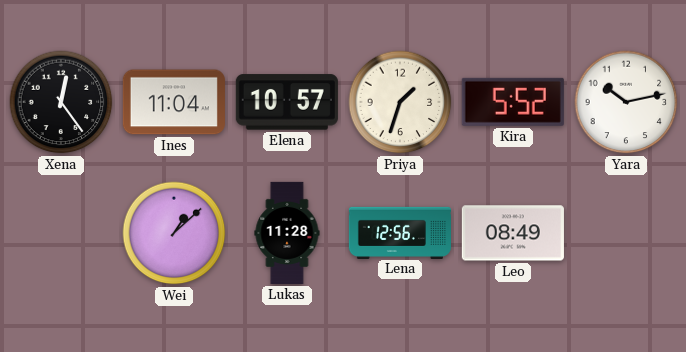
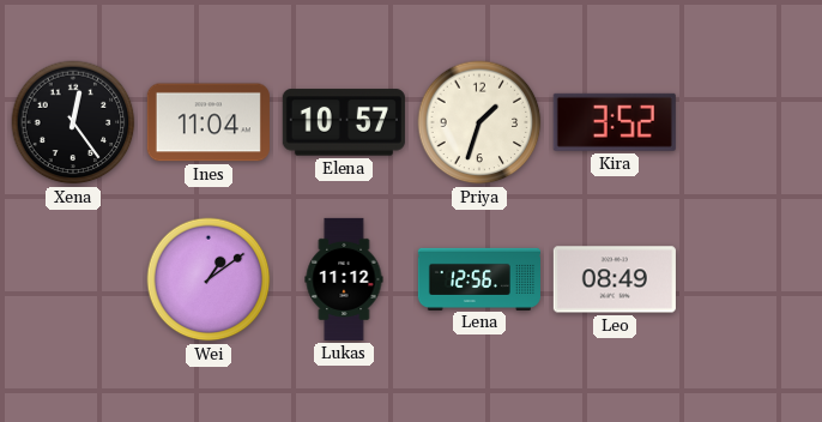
Kira: 5:52 -> 3:52
Yara: 10:13 -> none
Wei: 1:08 -> 1:09
Lukas: 11:28 -> 11:12
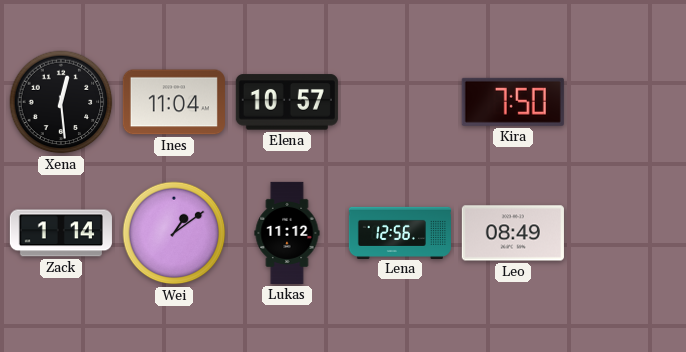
Xena: 12:24 -> 12:29
Priya: 1:33 -> none
Kira: 3:52 -> 7:50
Zack: none -> 1:14
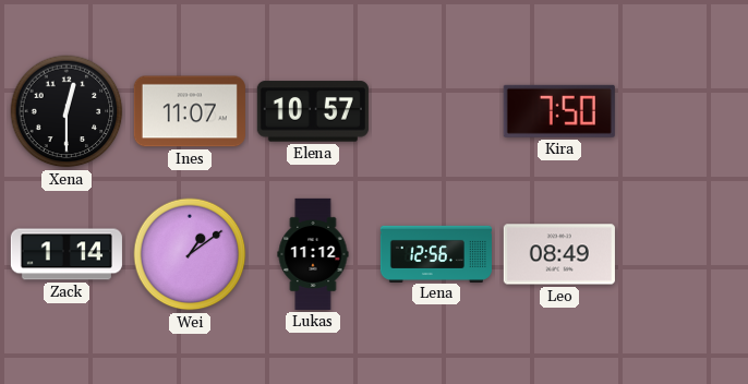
Xena: 12:29 -> 12:30
Ines: 11:04 -> 11:07
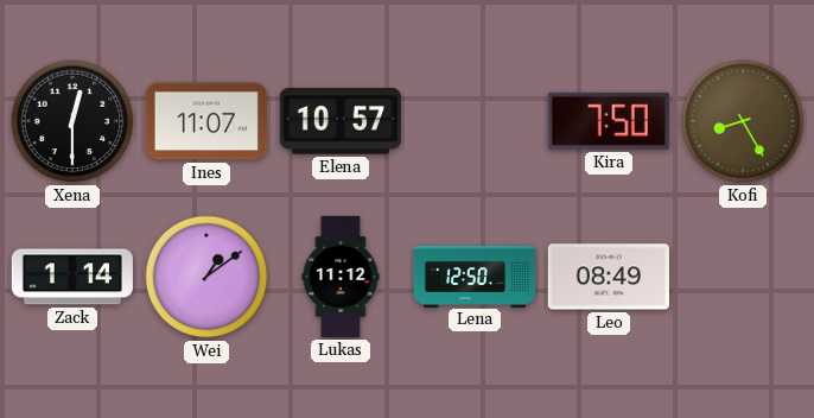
Kofi: none -> 8:25
Lena: 12:56 -> 12:50
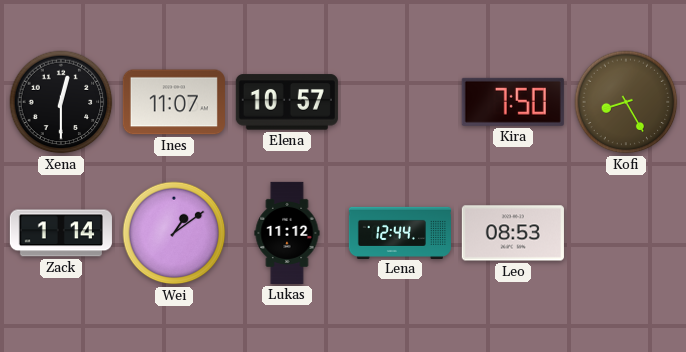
Lena: 12:50 -> 12:44
Leo: 08:49 -> 08:53
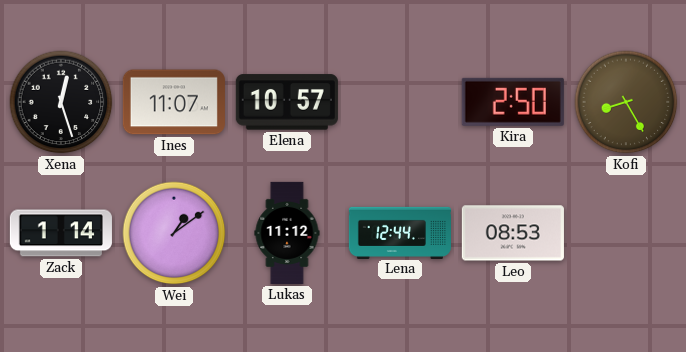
Xena: 12:30 -> 12:27
Kira: 7:50 -> 2:50
